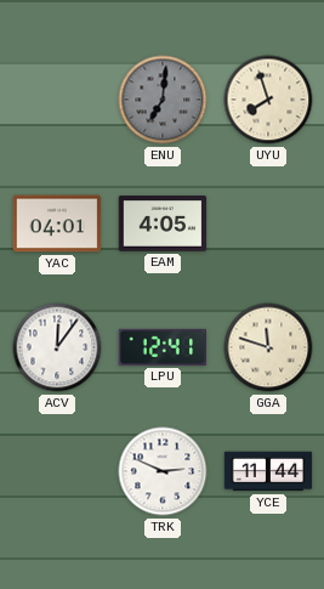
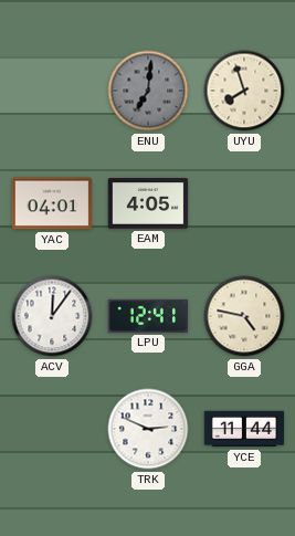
GGA: 11:48 -> 4:47
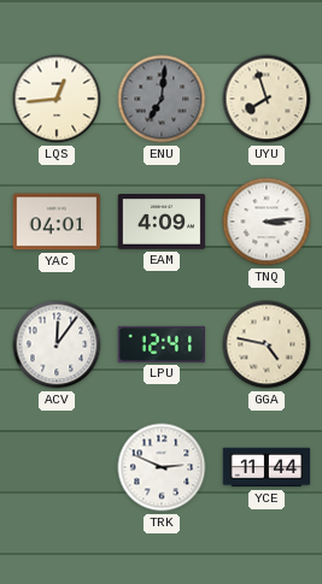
LQS: none -> 12:44
EAM: 4:05 -> 4:09
TNQ: none -> 3:14
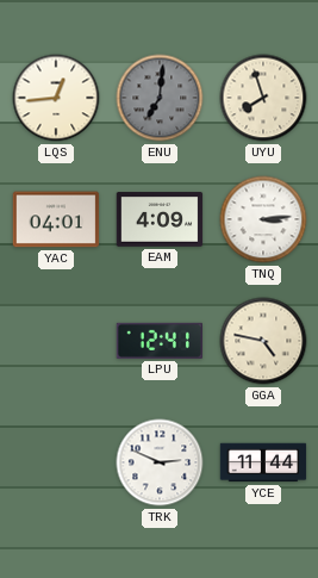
ACV: 12:06 -> none
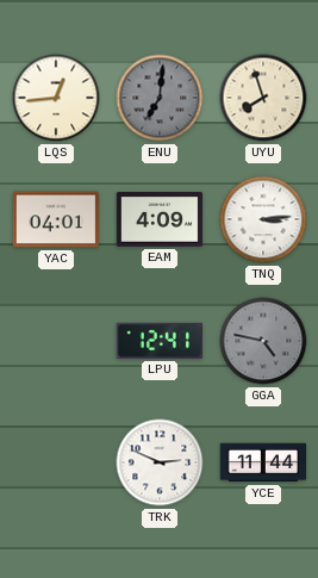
GGA dial: cream -> grey
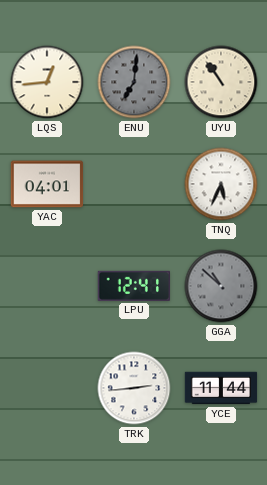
UYU: 7:57 -> 10:54
EAM: 4:09 -> none
TNQ: 3:14 -> 5:34
GGA: 4:47 -> 10:52
TRK: 2:49 -> 2:44
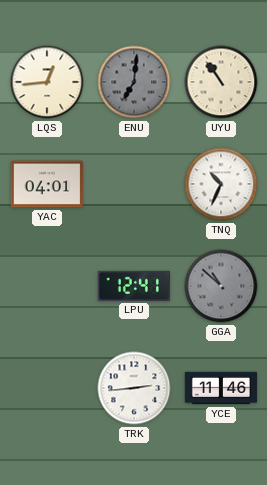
TNQ: 5:34 -> 10:34
YCE: 11:44 -> 11:46
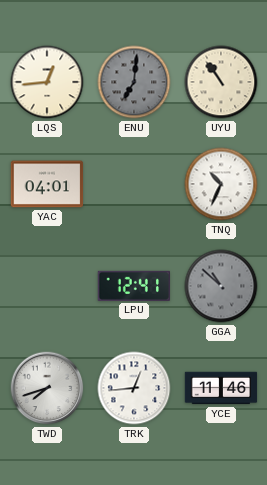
TWD: none -> 7:42
TRK: 2:44 -> 12:44
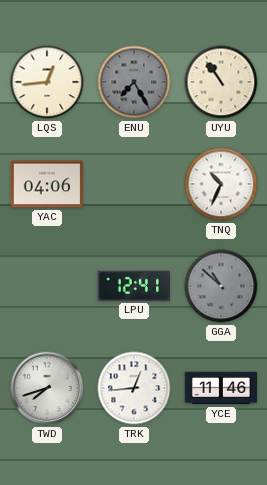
ENU: 7:01 -> 7:25
YAC: 04:01 -> 04:06
